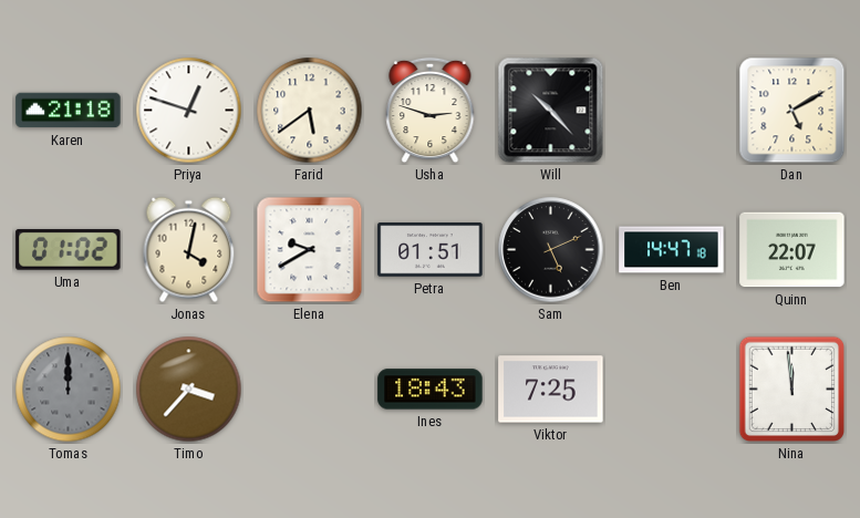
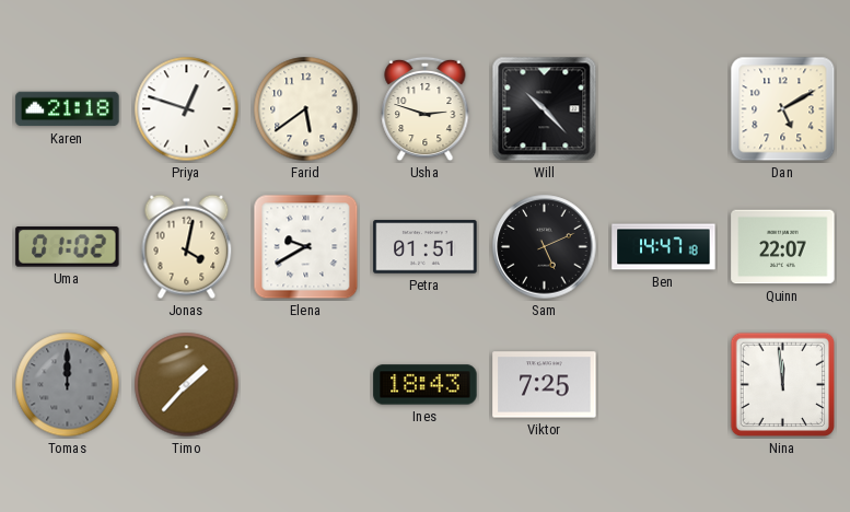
Timo: 3:37 -> 1:37
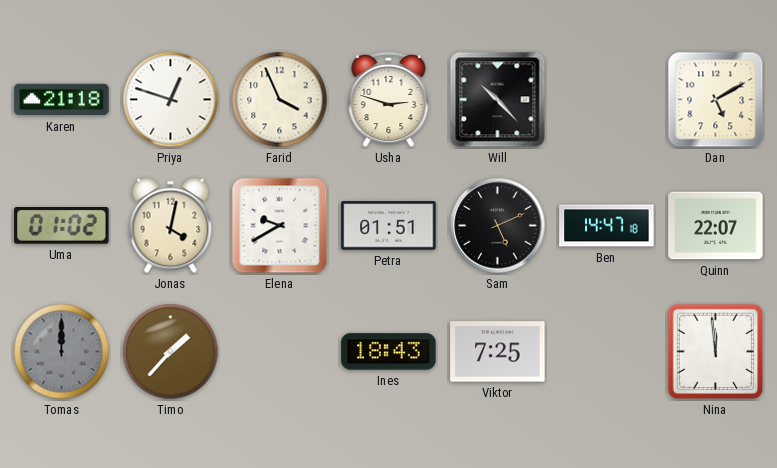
Farid: 5:39 -> 3:56
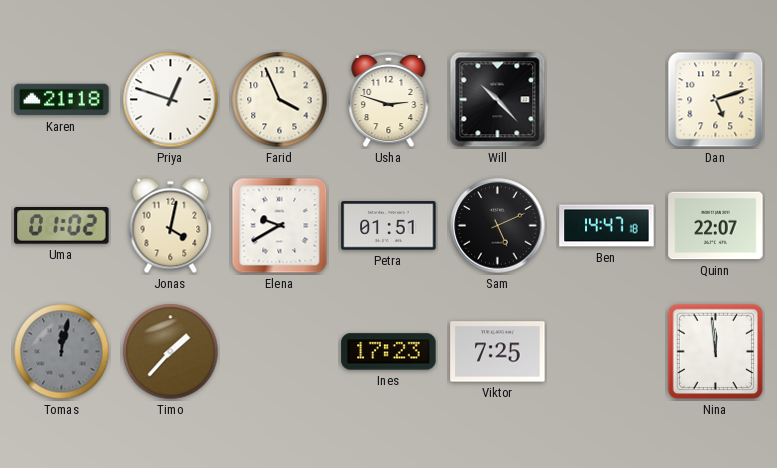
Dan: 5:10 -> 5:12
Tomas: 12:00 -> 12:02
Ines: 18:43 -> 17:23
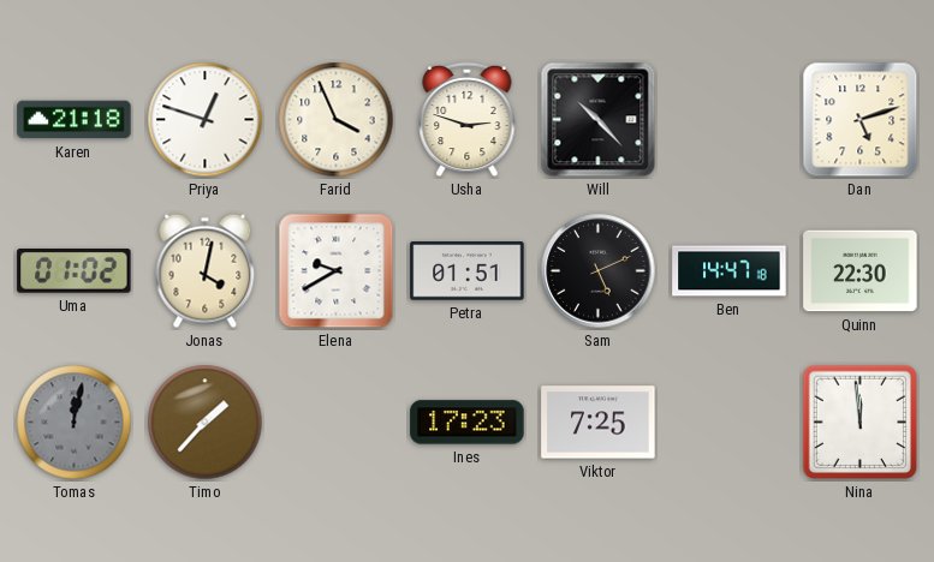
Quinn: 22:07 -> 22:30
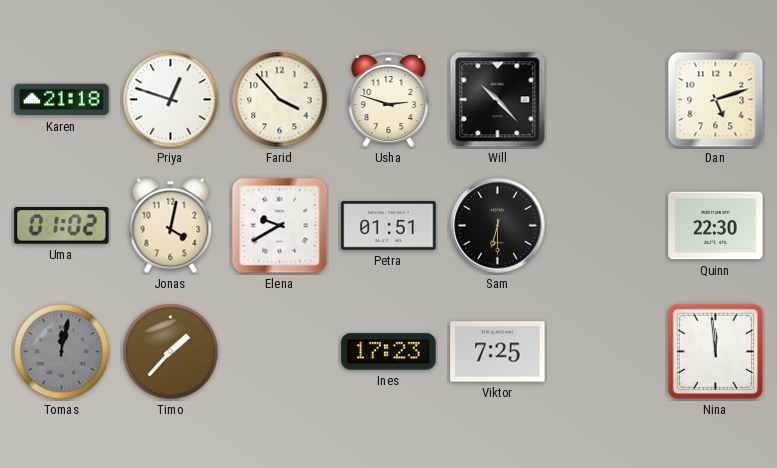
Farid: 3:56 -> 3:53
Sam: 5:11 -> 6:30
Ben: 14:47 -> none
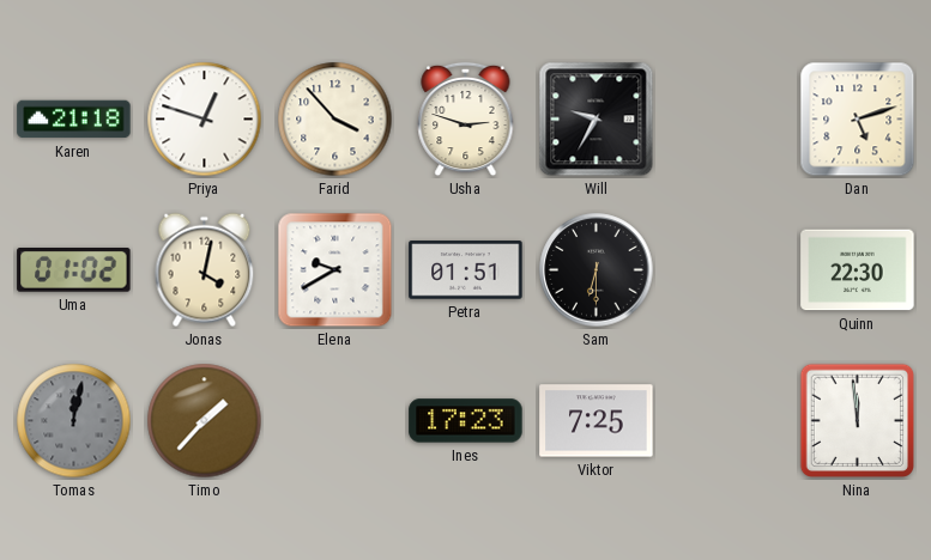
Will: 10:23 -> 9:35
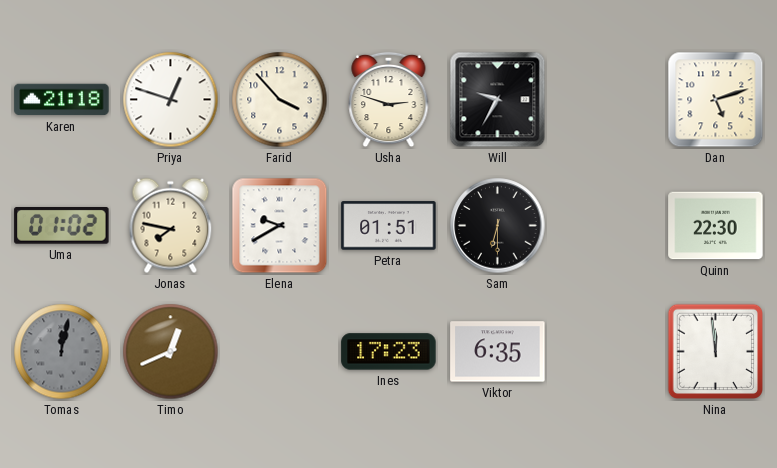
Jonas: 4:02 -> 7:47
Timo: 1:37 -> 12:41
Viktor: 7:25 -> 6:35
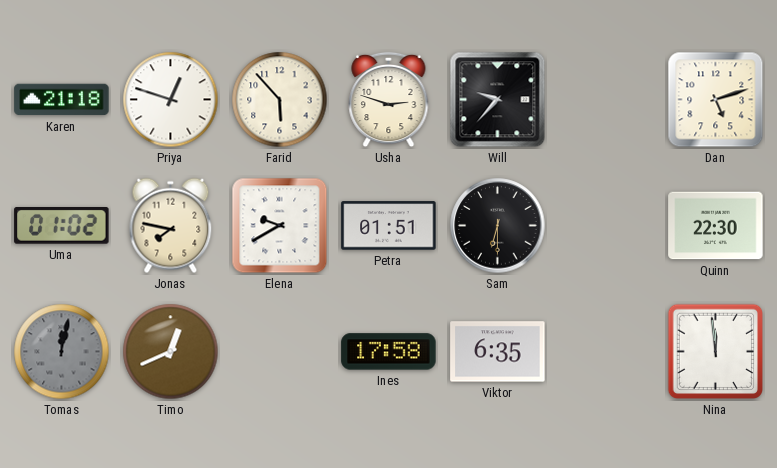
Farid: 3:53 -> 5:53
Will: 9:35 -> 9:37
Ines: 17:23 -> 17:58
